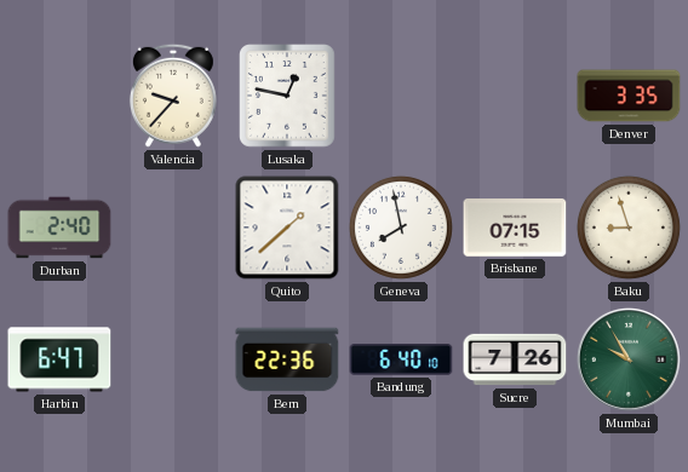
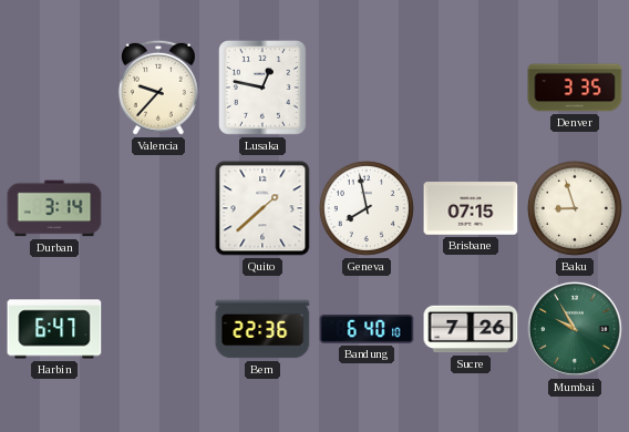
Durban: 2:40 -> 3:14
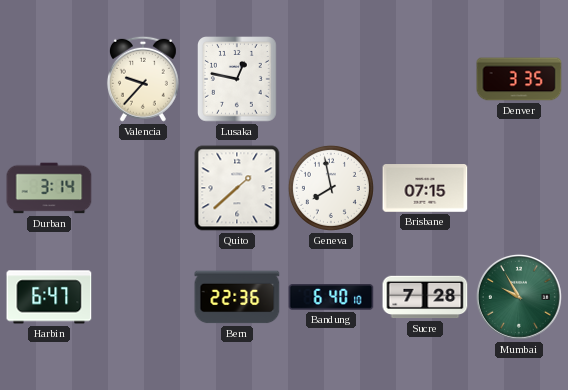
Baku: 8:57 -> none
Sucre: 7:26 -> 7:28
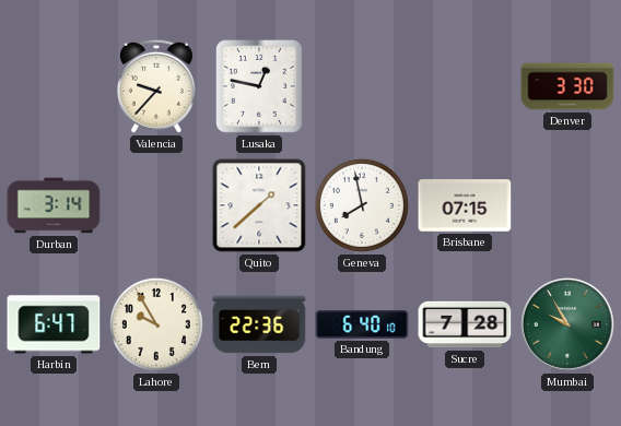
Denver: 3:35 -> 3:30
Lahore: none -> 9:55
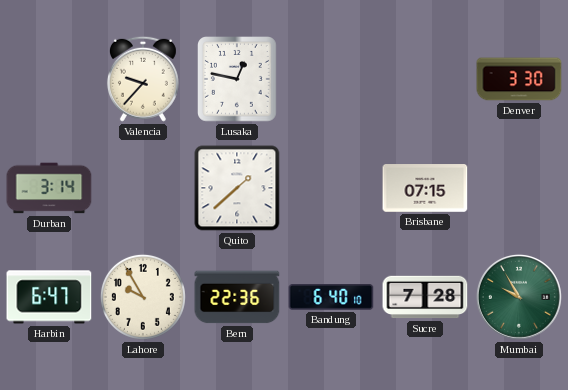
Geneva: 7:58 -> none
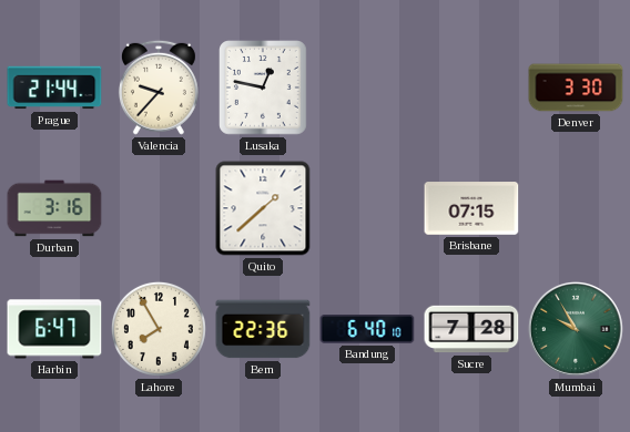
Prague: none -> 21:44
Durban: 3:14 -> 3:16
Lahore: 9:55 -> 7:55
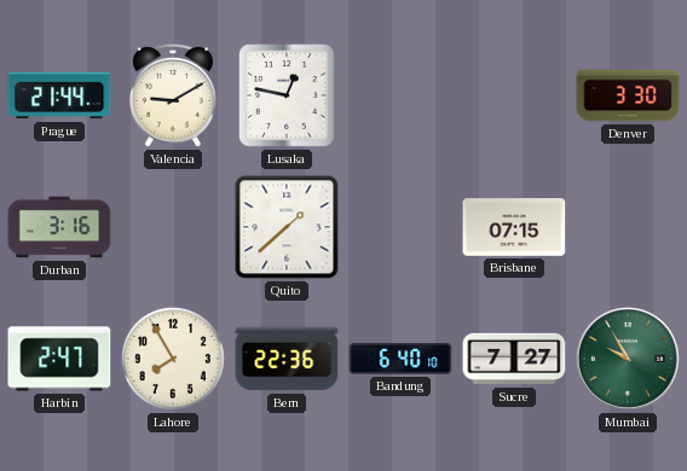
Valencia: 9:37 -> 9:10
Harbin: 6:47 -> 2:47
Sucre: 7:28 -> 7:27
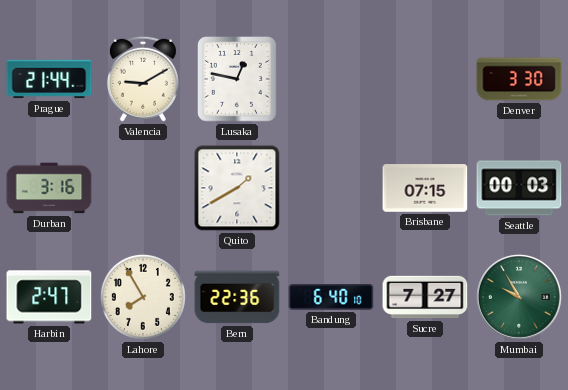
Quito: 1:38 -> 1:40
Seattle: none -> 00:03
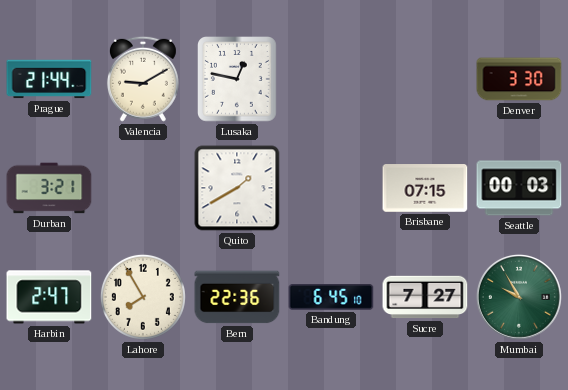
Durban: 3:16 -> 3:21
Bandung: 6:40 -> 6:45
